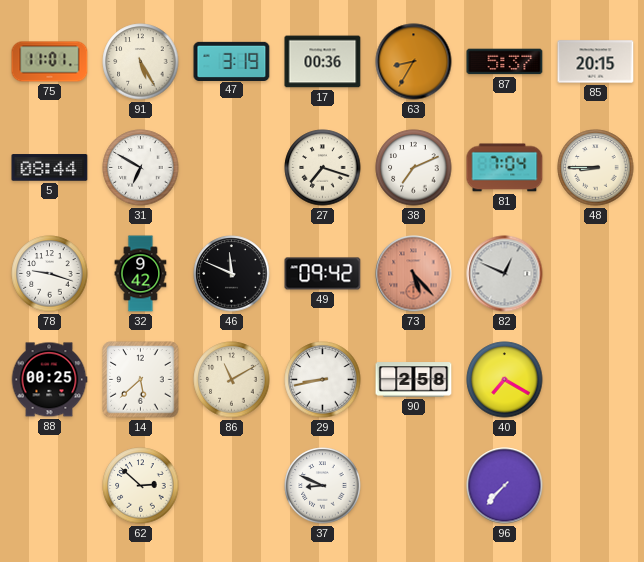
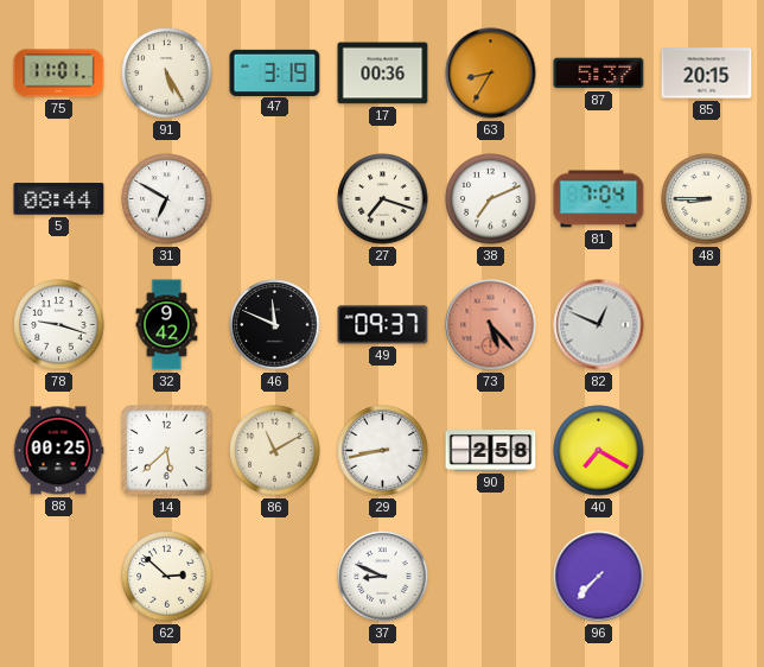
49: 09:42 -> 09:37
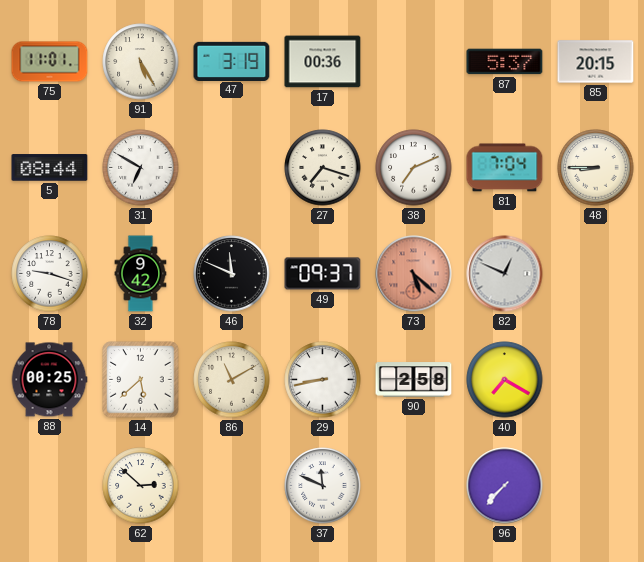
63: 8:35 -> none
73: 5:23 -> 5:22
37: 8:49 -> 11:49
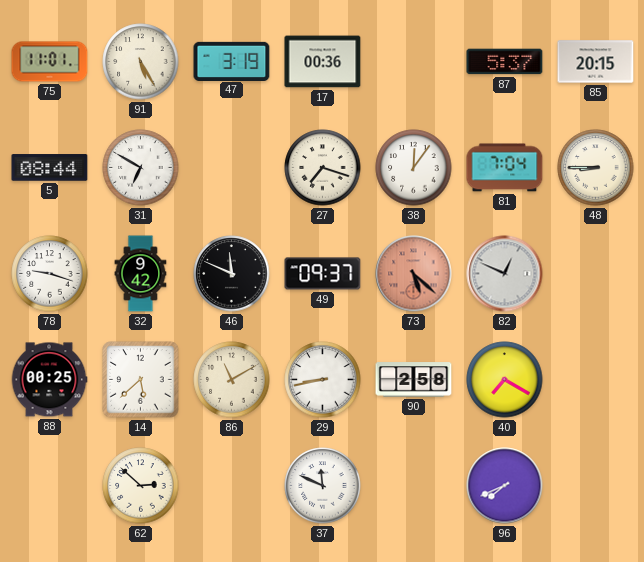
38: 7:11 -> 12:06
96: 7:37 -> 7:41
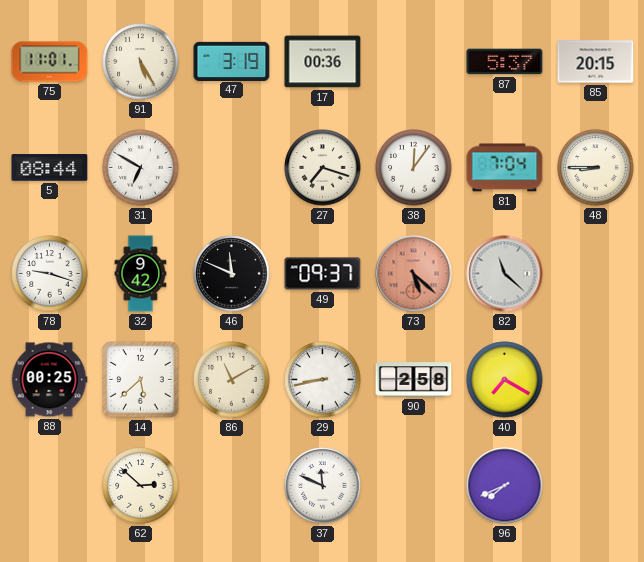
82: 12:49 -> 11:22
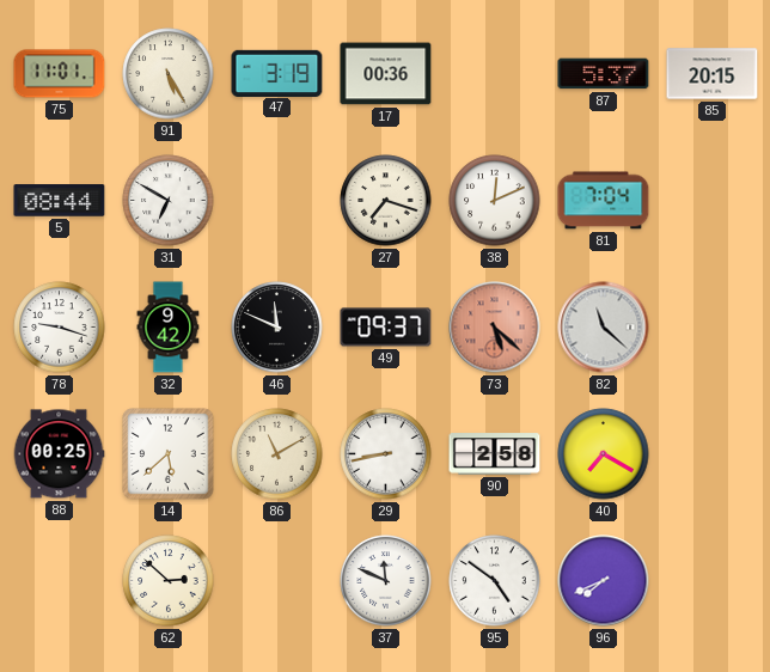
38: 12:06 -> 12:11
48: 8:45 -> none
95: none -> 4:51
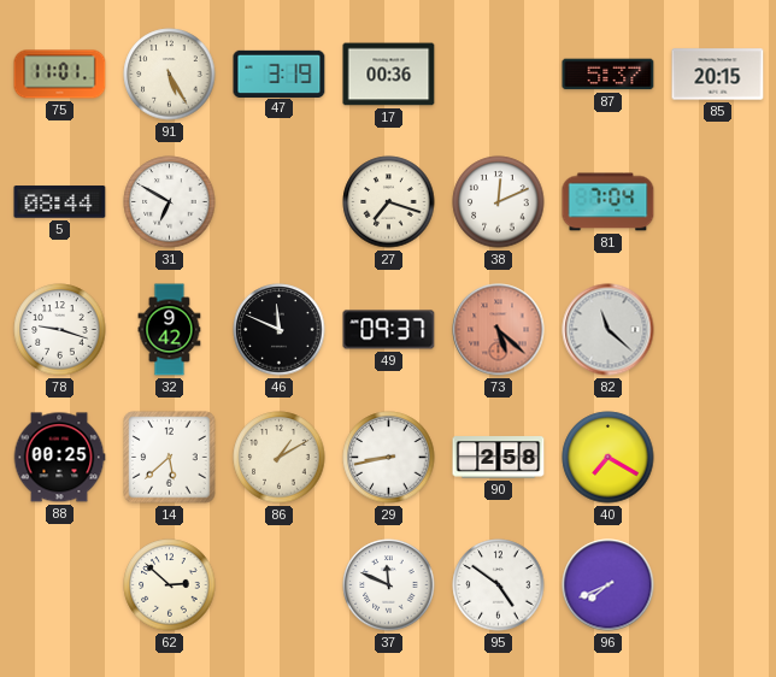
86: 11:10 -> 1:10
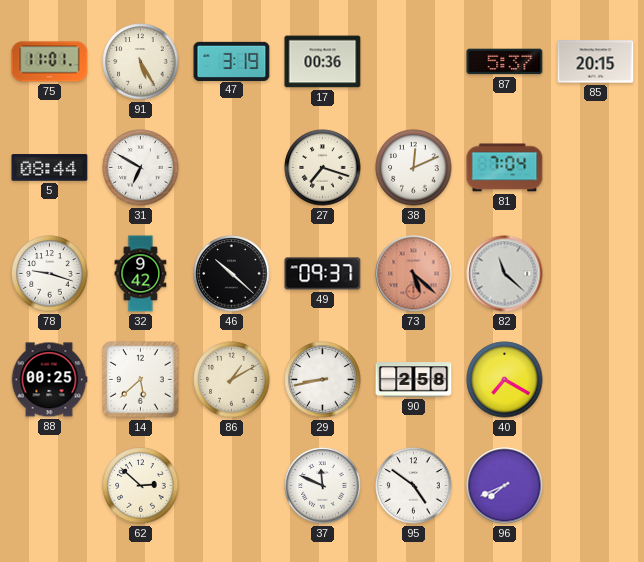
46: 11:49 -> 10:22
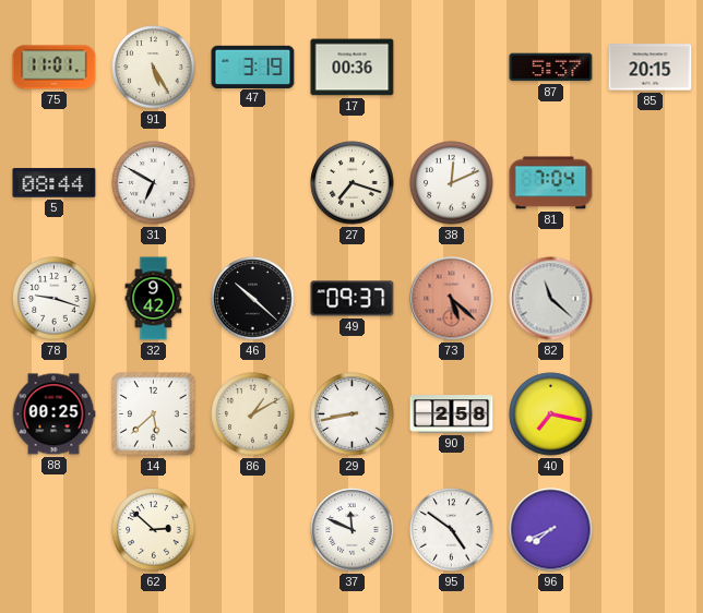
40: 7:20 -> 7:17
